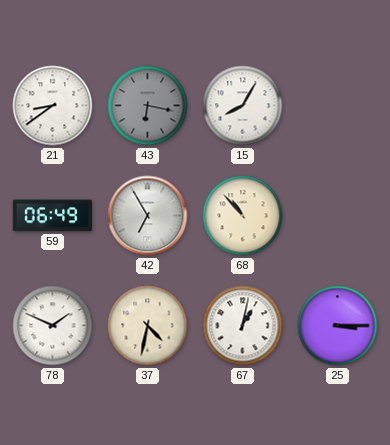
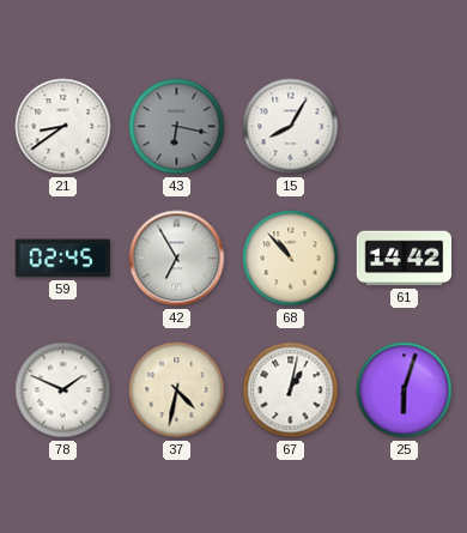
59: 06:49 -> 02:45
61: none -> 14:42
25: 3:15 -> 6:03
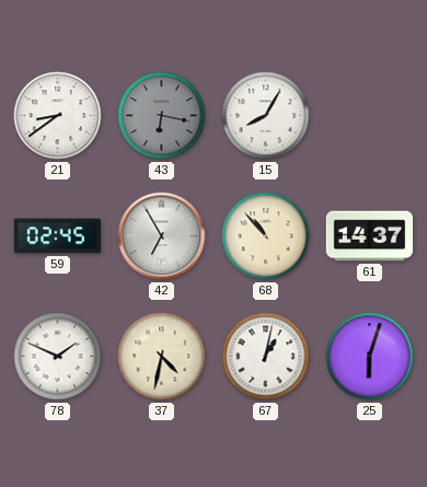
61: 14:42 -> 14:37
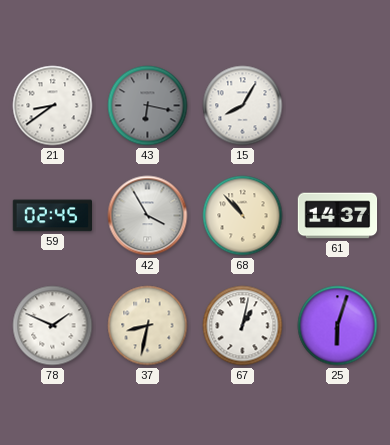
42: 6:55 -> 3:55
37: 4:32 -> 8:32
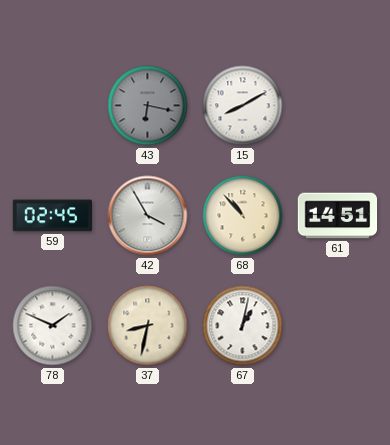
21: 8:39 -> none
15: 8:05 -> 8:10
61: 14:37 -> 14:51
25: 6:03 -> none
